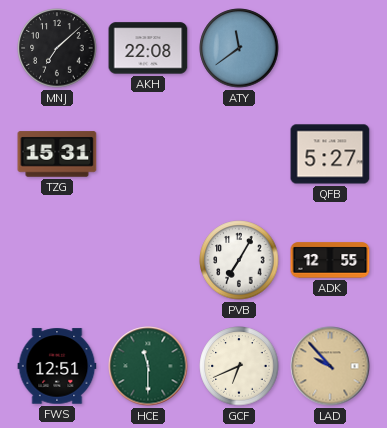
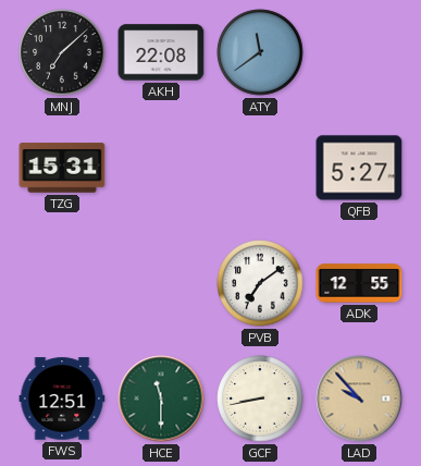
PVB: 7:05 -> 7:09
GCF: 6:41 -> 8:43
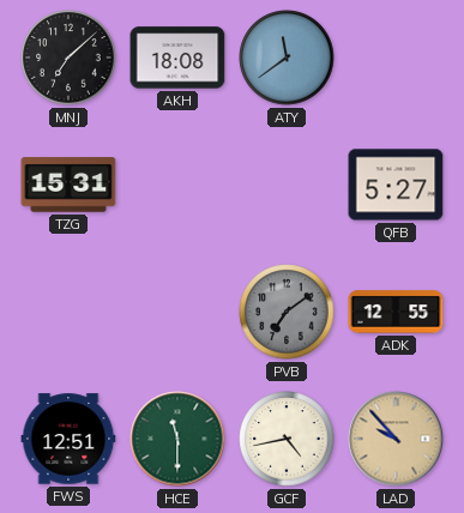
AKH: 22:08 -> 18:08
PVB dial: white -> grey
GCF: 8:43 -> 4:43
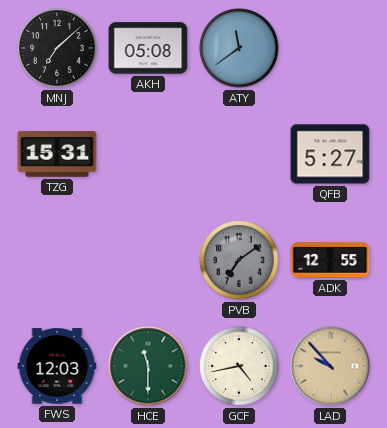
AKH: 18:08 -> 05:08
FWS: 12:51 -> 12:03
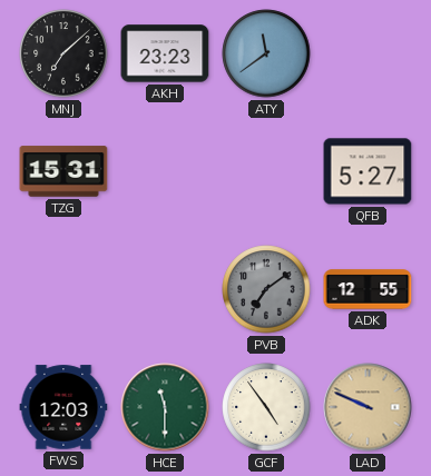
AKH: 05:08 -> 23:23
GCF: 4:43 -> 4:54
LAD: 9:53 -> 9:49
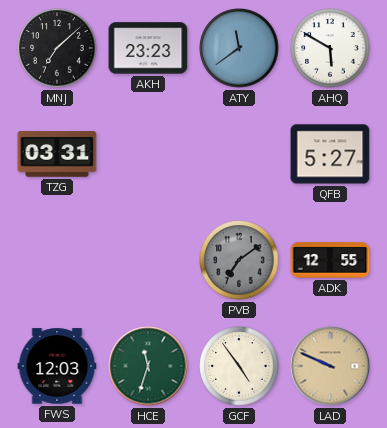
AHQ: none -> 5:50
TZG: 15:31 -> 03:31
HCE: 11:30 -> 11:33
